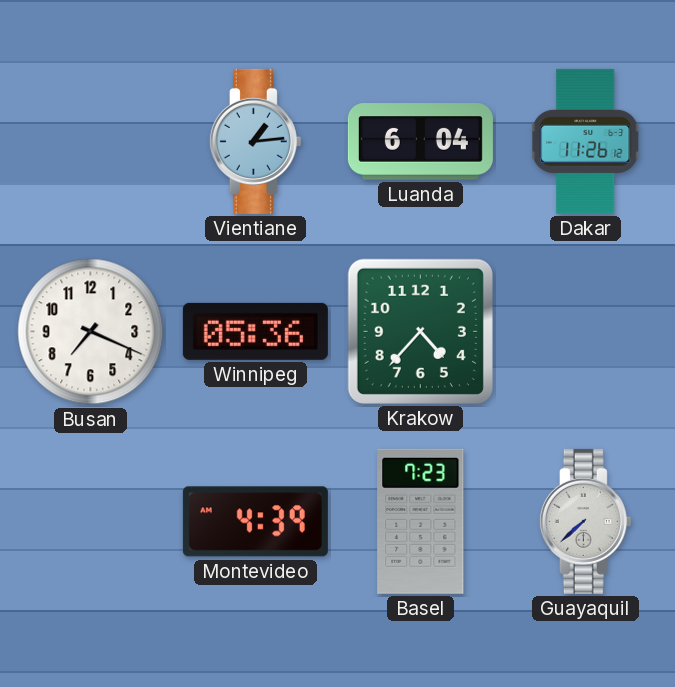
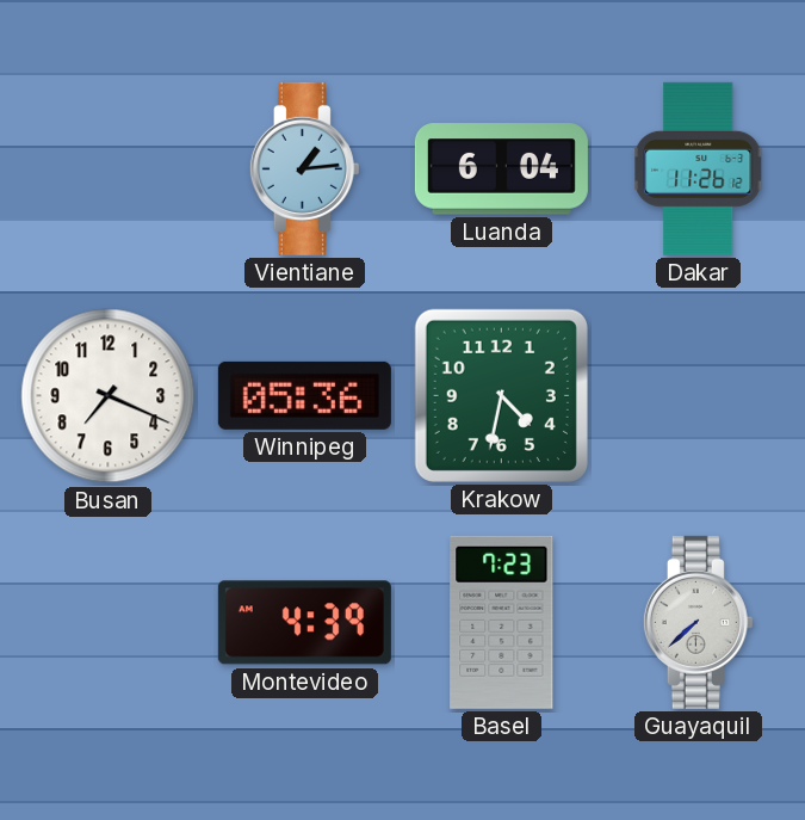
Krakow: 4:37 -> 4:32
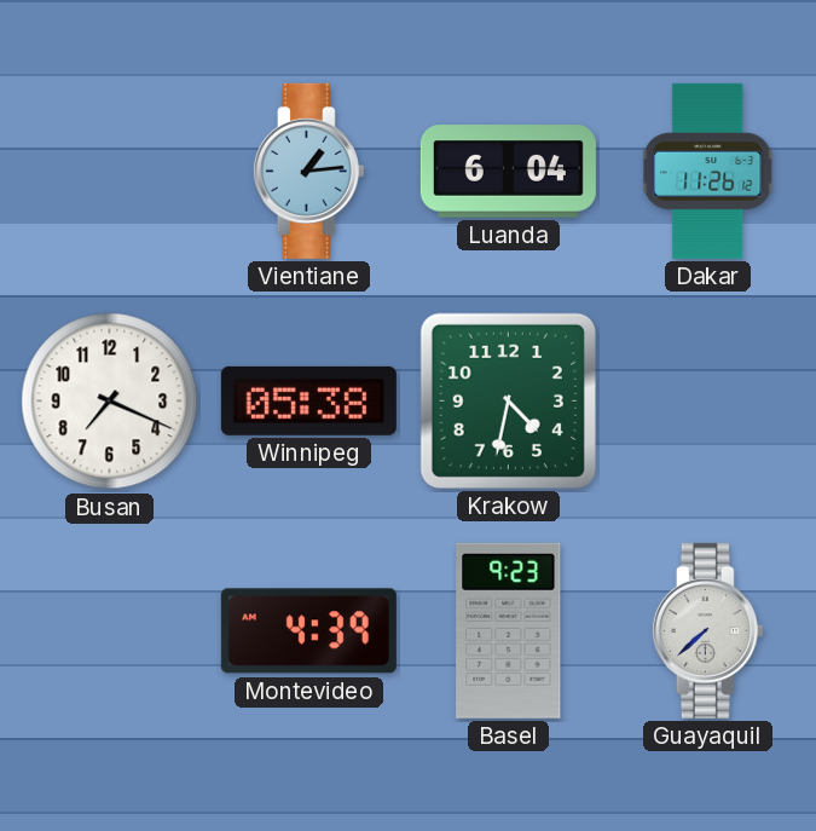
Winnipeg: 05:36 -> 05:38
Basel: 7:23 -> 9:23
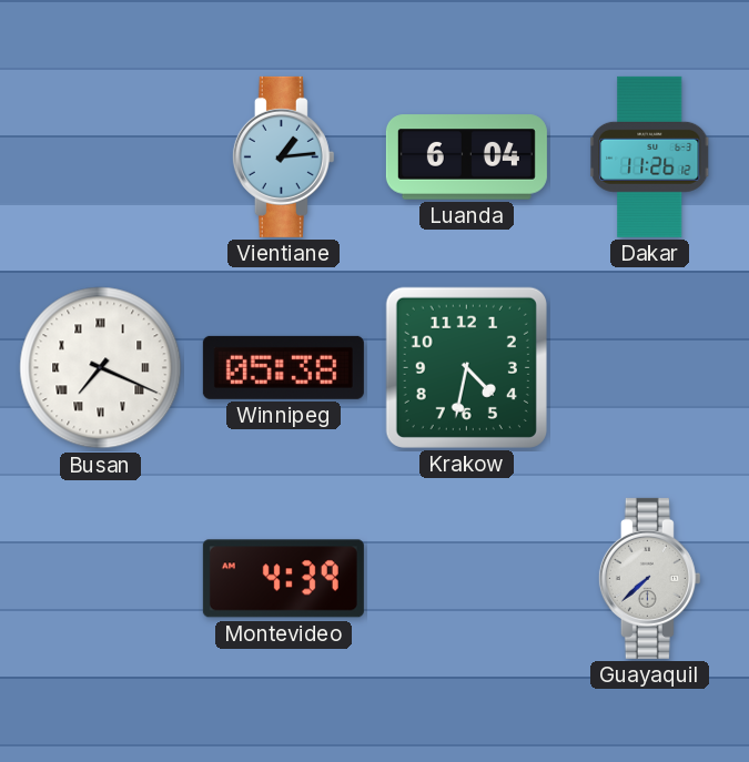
Busan numerals: Arabic -> Roman
Basel: 9:23 -> none
